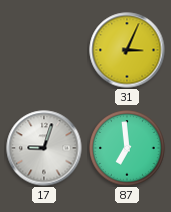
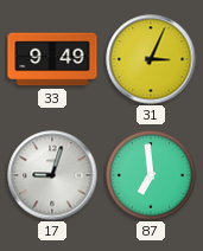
33: none -> 9:49
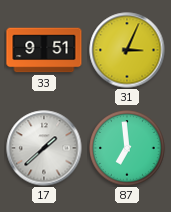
33: 9:49 -> 9:51
17: 9:03 -> 1:38
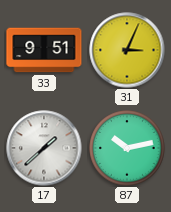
87: 6:59 -> 10:13
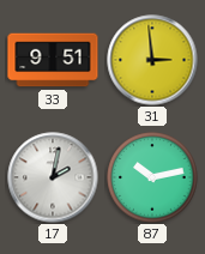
31: 3:04 -> 2:59
17: 1:38 -> 2:02
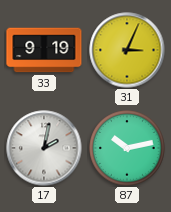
33: 9:51 -> 9:19
31: 2:59 -> 3:04
